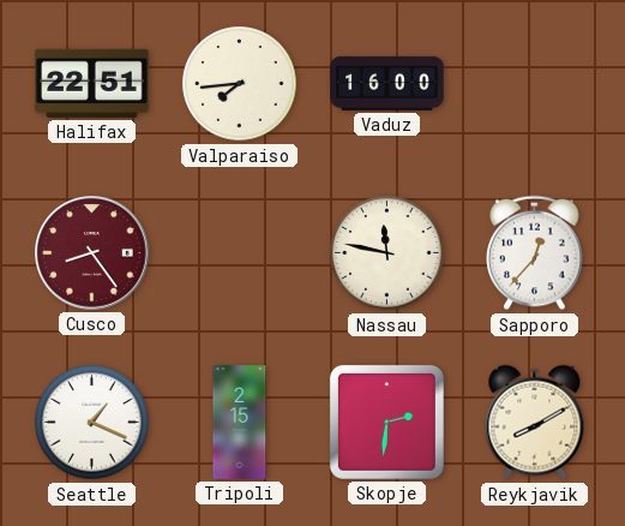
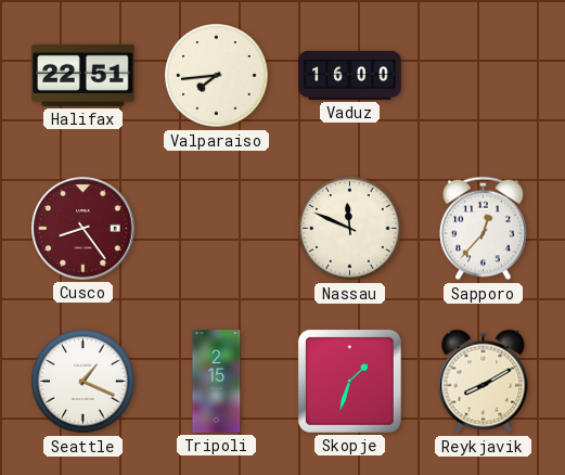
Nassau: 11:47 -> 11:49
Skopje: 2:31 -> 1:33
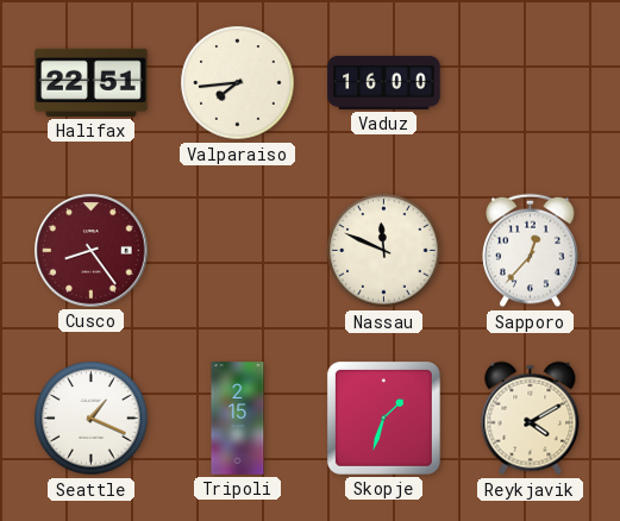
Reykjavik: 8:10 -> 4:10
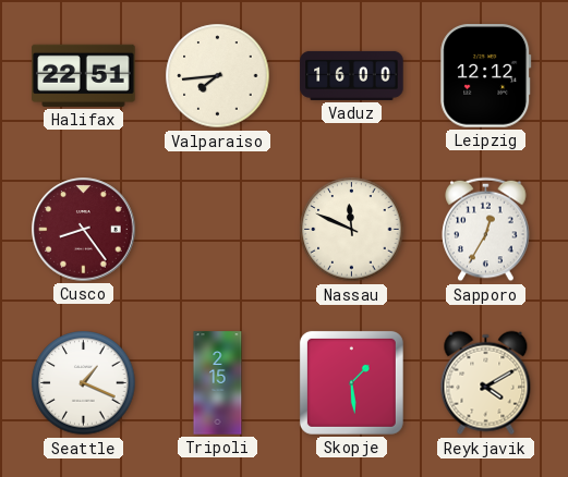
Leipzig: none -> 12:12
Sapporo: 12:37 -> 12:35
Skopje: 1:33 -> 1:29
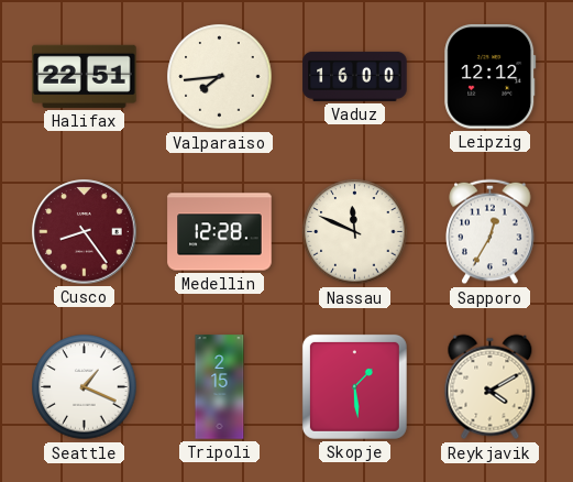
Medellin: none -> 12:28
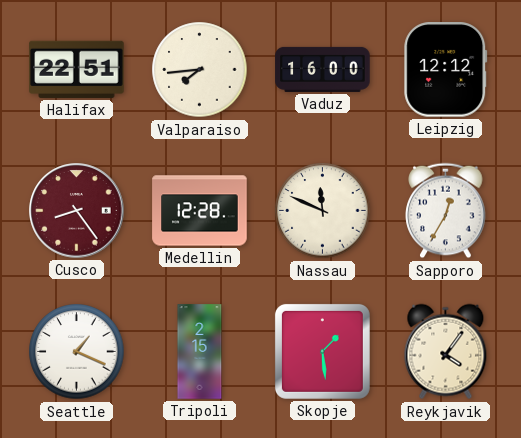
Reykjavik: 4:10 -> 4:06
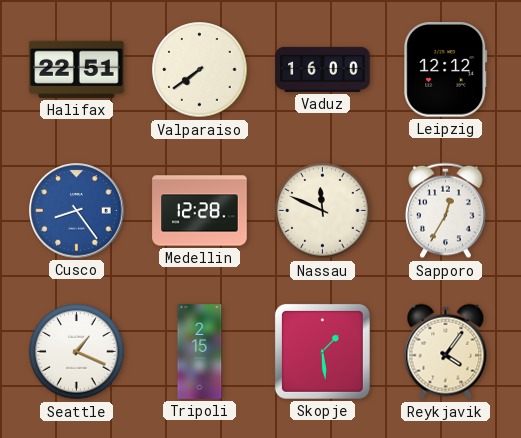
Valparaiso: 7:44 -> 7:39
Cusco dial: burgundy -> blue
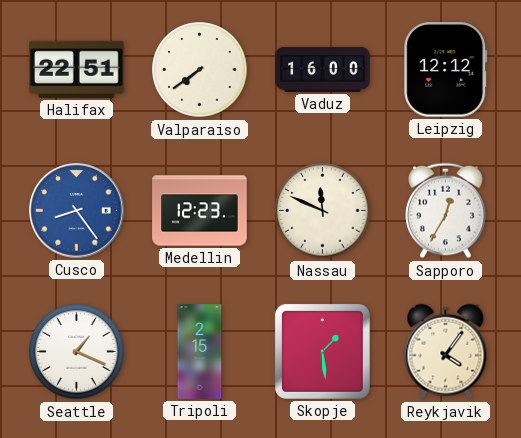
Medellin: 12:28 -> 12:23
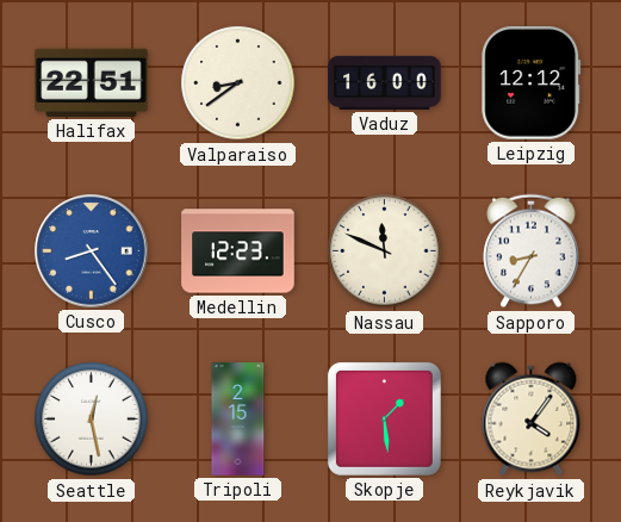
Valparaiso: 7:39 -> 8:39
Sapporo: 12:35 -> 8:35
Seattle: 1:19 -> 12:28
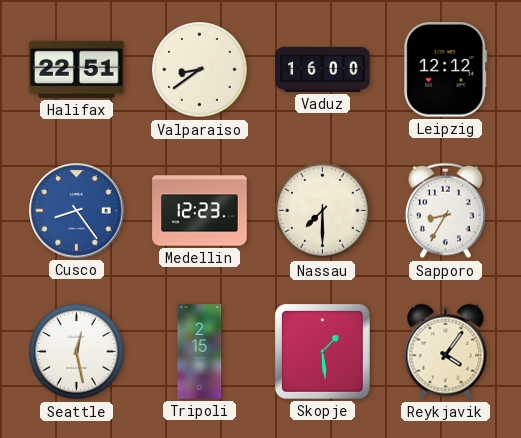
Nassau: 11:49 -> 7:30
